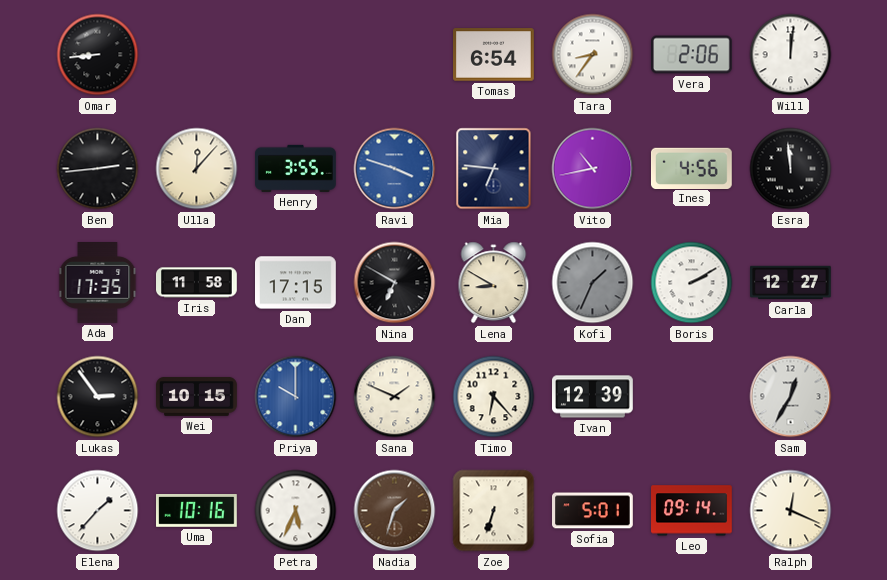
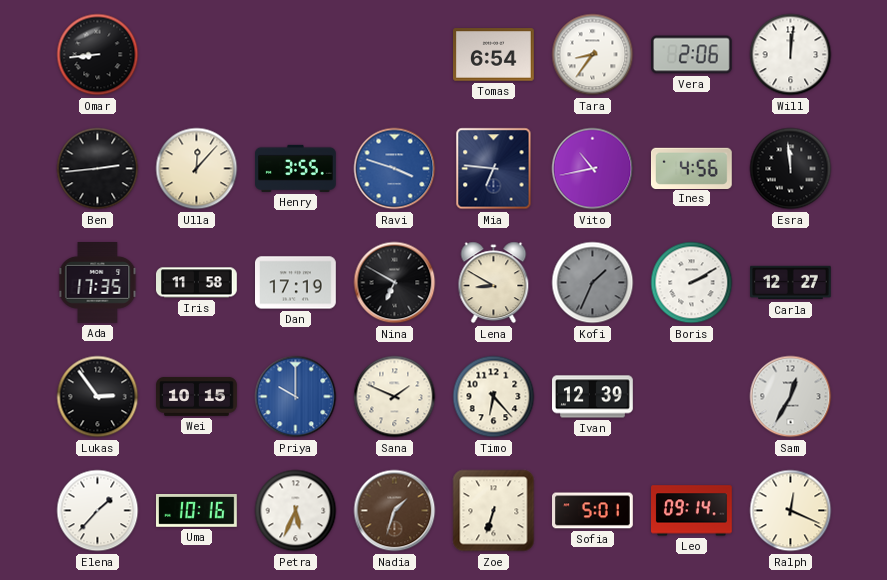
Dan: 17:15 -> 17:19
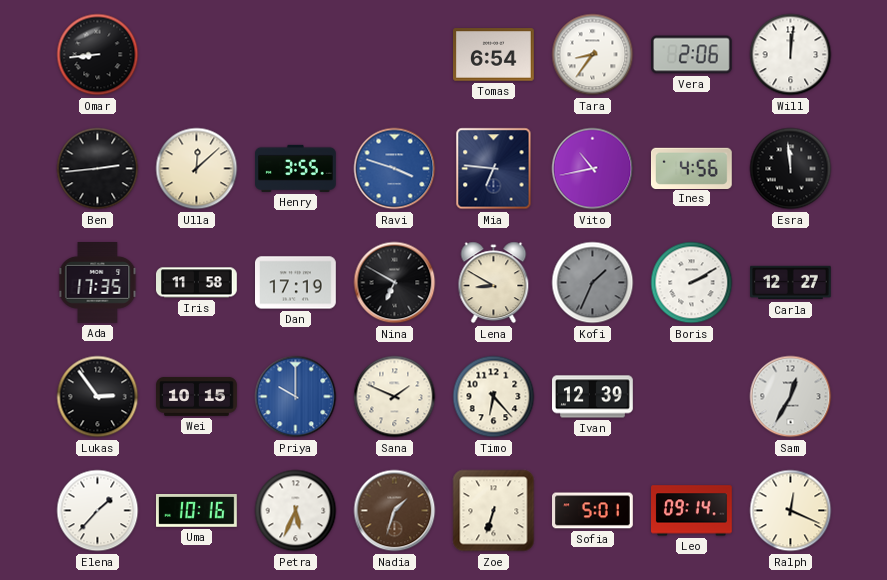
Ulla: 12:07 -> 12:08
